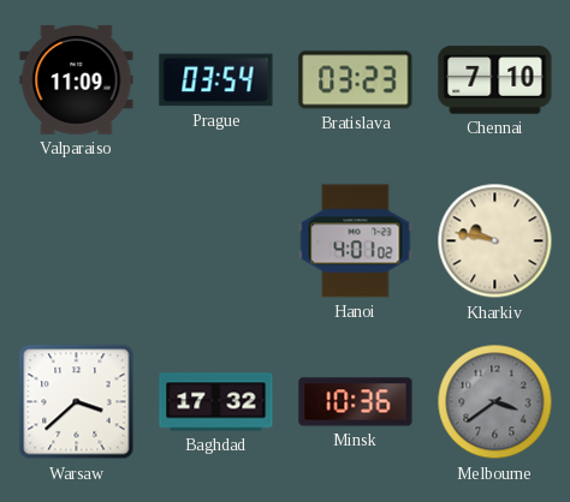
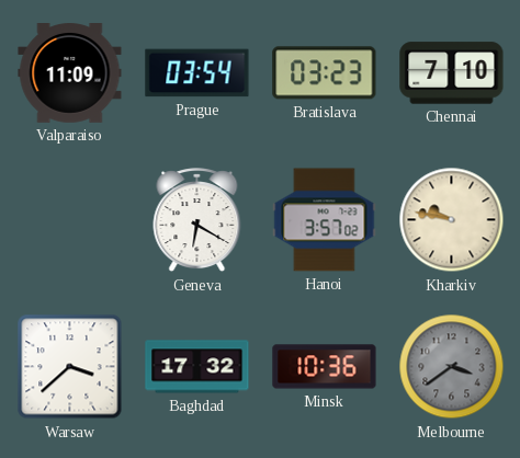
Geneva: none -> 6:20
Hanoi: 4:01 -> 3:57
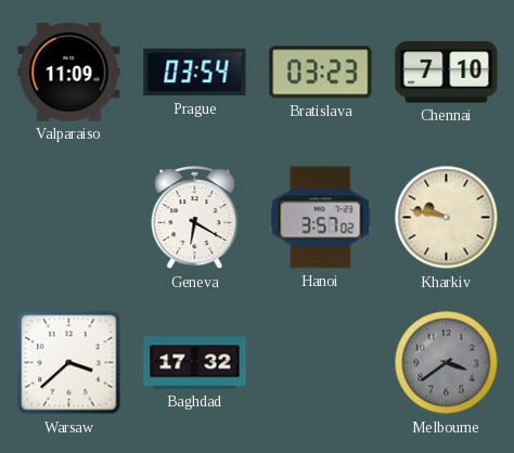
Minsk: 10:36 -> none
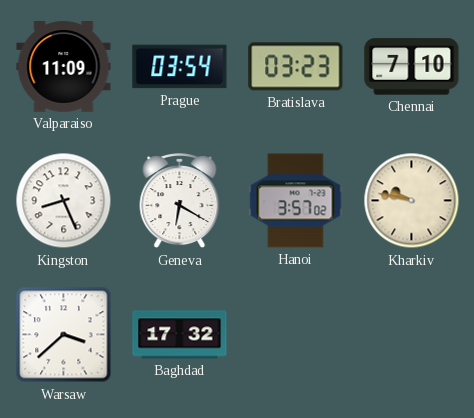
Kingston: none -> 8:26
Melbourne: 3:39 -> none
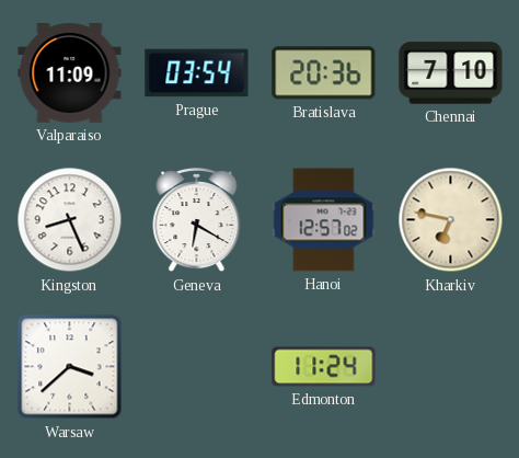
Bratislava: 03:23 -> 20:36
Hanoi: 3:57 -> 12:57
Kharkiv: 9:47 -> 6:47
Baghdad: 17:32 -> none
Edmonton: none -> 11:24
